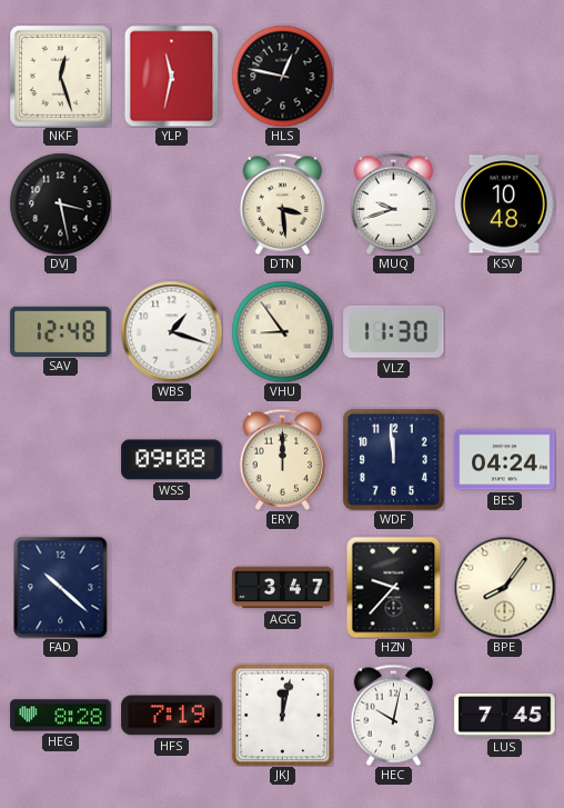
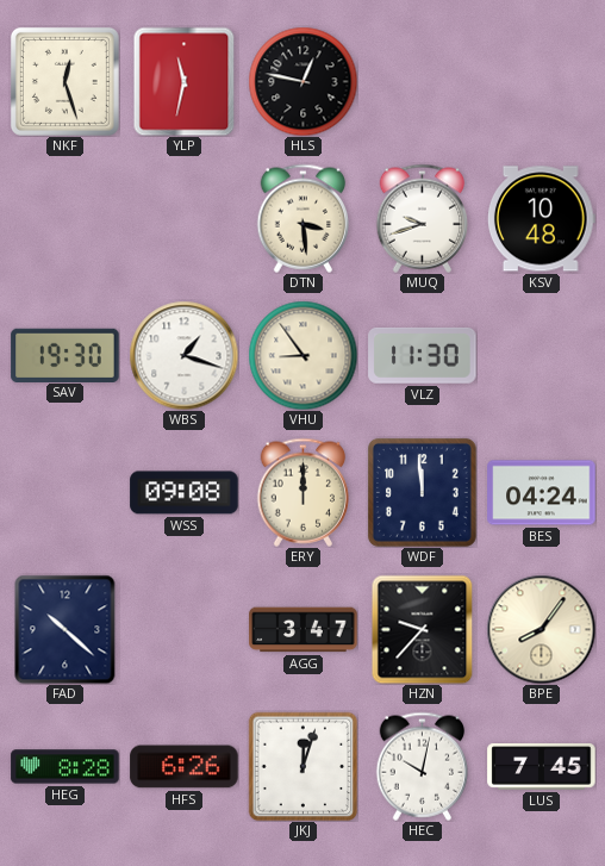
DVJ: 3:28 -> none
SAV: 12:48 -> 19:30
HFS: 7:19 -> 6:26
JKJ: 12:02 -> 12:03
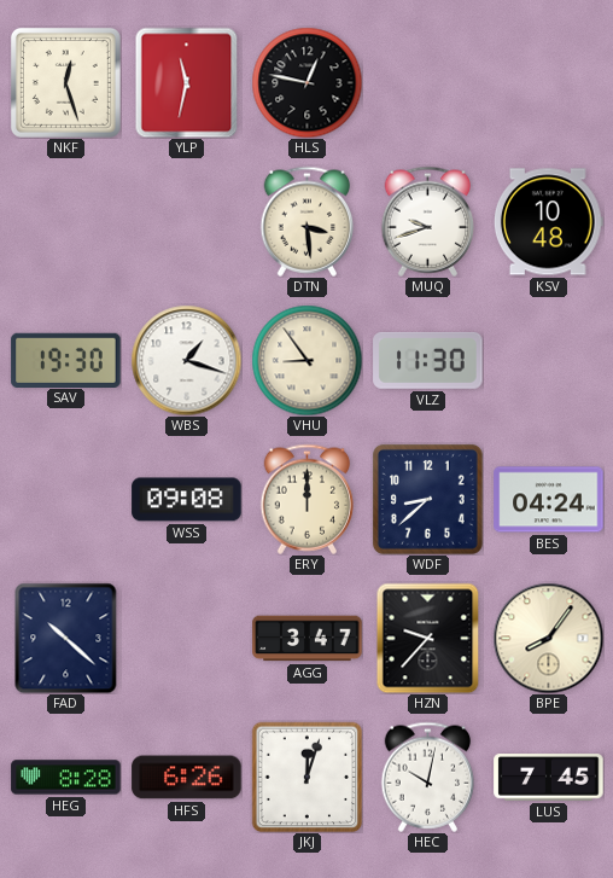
WDF: 11:59 -> 8:38
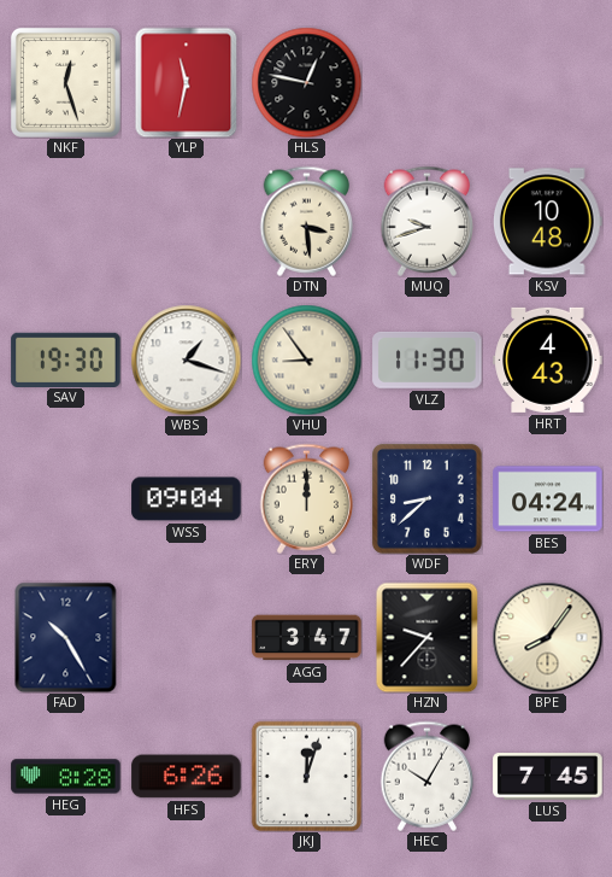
HRT: none -> 4:43
WSS: 09:08 -> 09:04
FAD: 10:22 -> 10:25
HEC: 10:02 -> 10:05
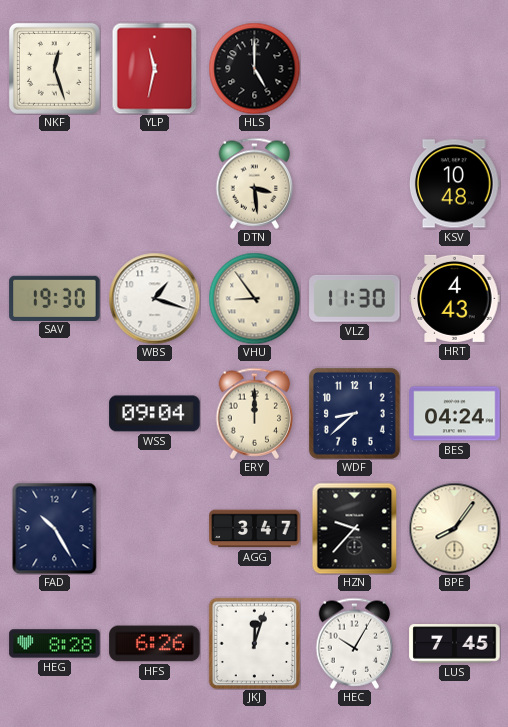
HLS: 12:47 -> 5:00
MUQ: 9:42 -> none
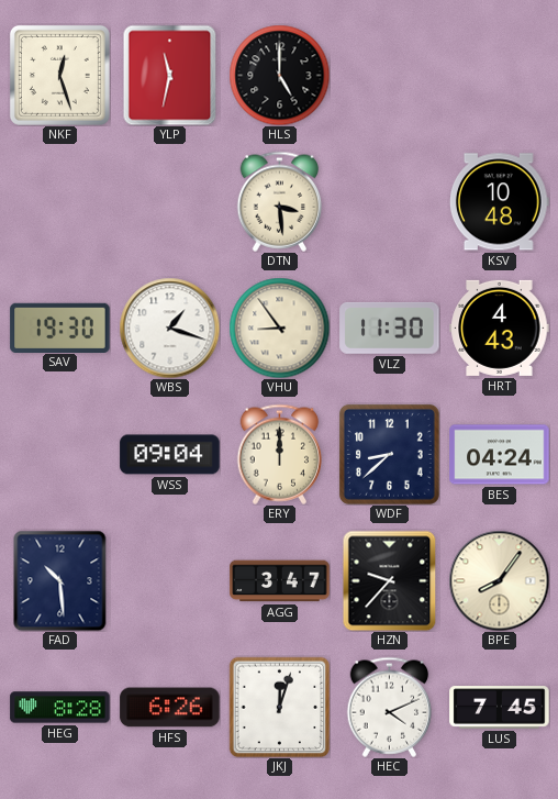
FAD: 10:25 -> 10:29
HEC: 10:05 -> 4:11
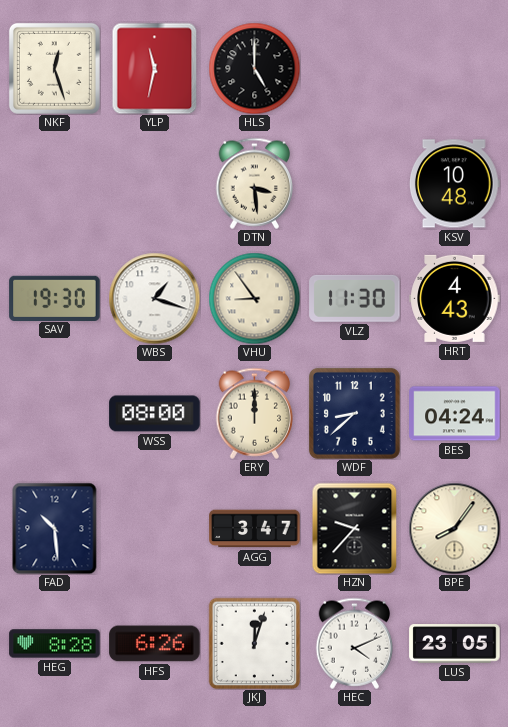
WSS: 09:04 -> 08:00
LUS: 7:45 -> 23:05
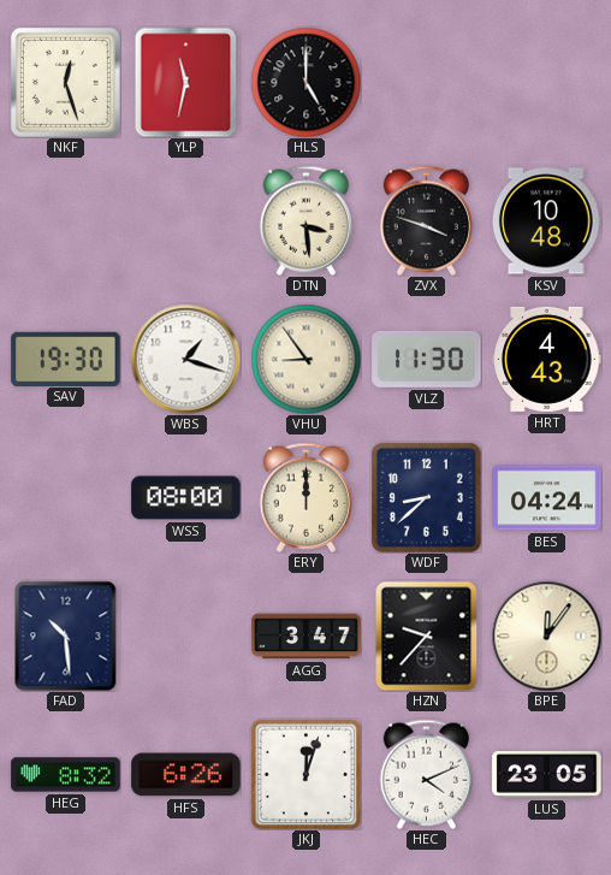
ZVX: none -> 3:48
BPE: 8:06 -> 12:06
HEG: 8:28 -> 8:32
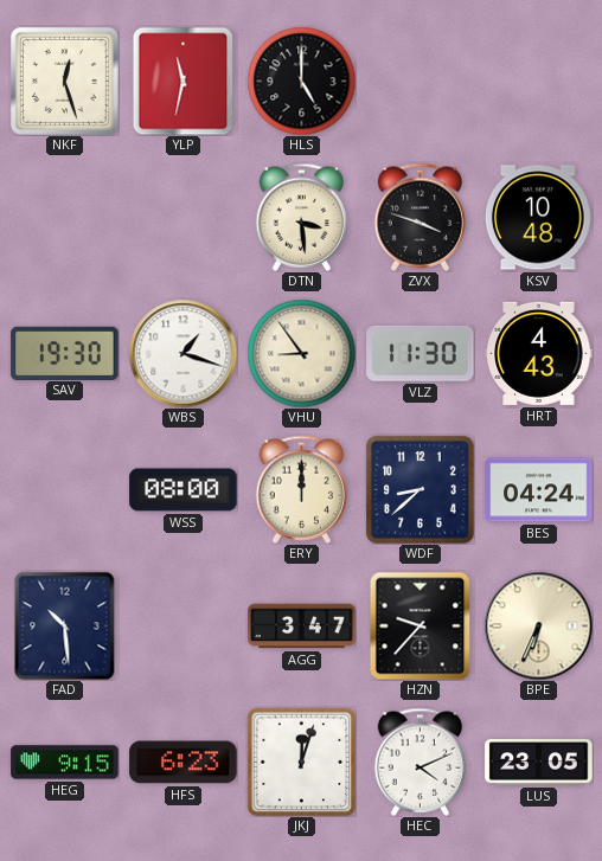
BPE: 12:06 -> 6:34
HEG: 8:32 -> 9:15
HFS: 6:26 -> 6:23
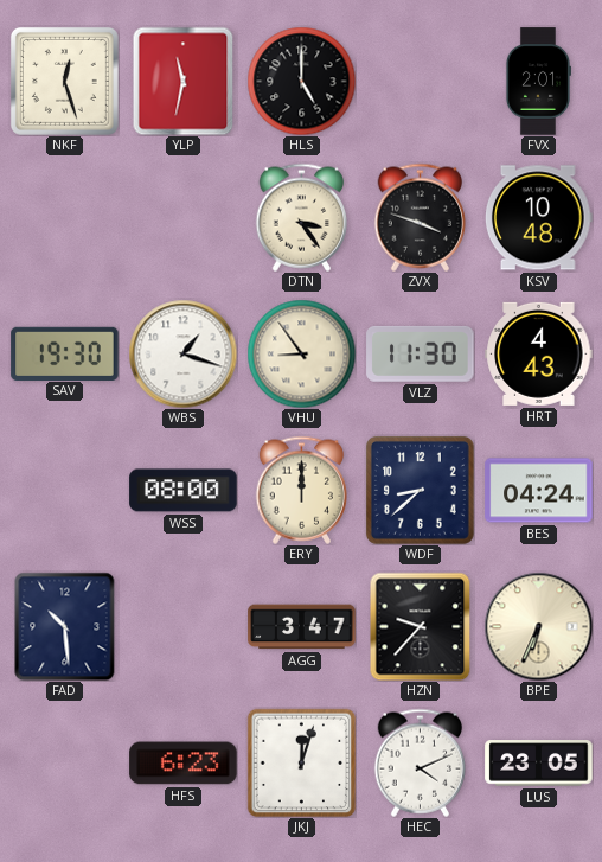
FVX: none -> 2:01
DTN: 3:29 -> 3:24
HEG: 9:15 -> none
